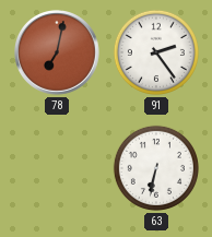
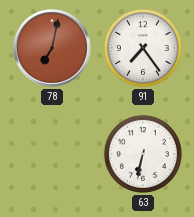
91: 2:24 -> 7:24
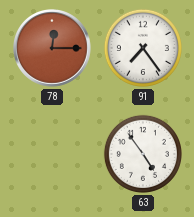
78: 7:02 -> 12:15
63: 6:32 -> 4:54
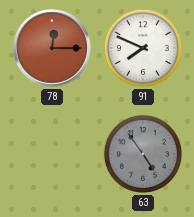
91: 7:24 -> 7:49
63 dial: white -> grey
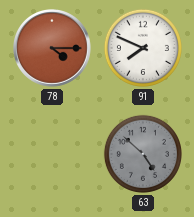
78: 12:15 -> 4:15
63: 4:54 -> 4:52
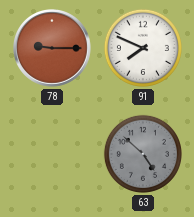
78: 4:15 -> 9:15
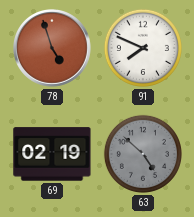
78: 9:15 -> 4:57
69: none -> 02:19
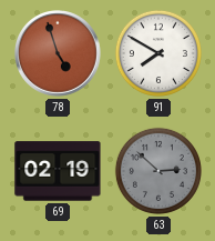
91: 7:49 -> 7:50
63: 4:52 -> 2:52
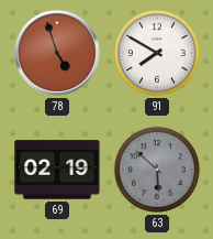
63: 2:52 -> 5:52
